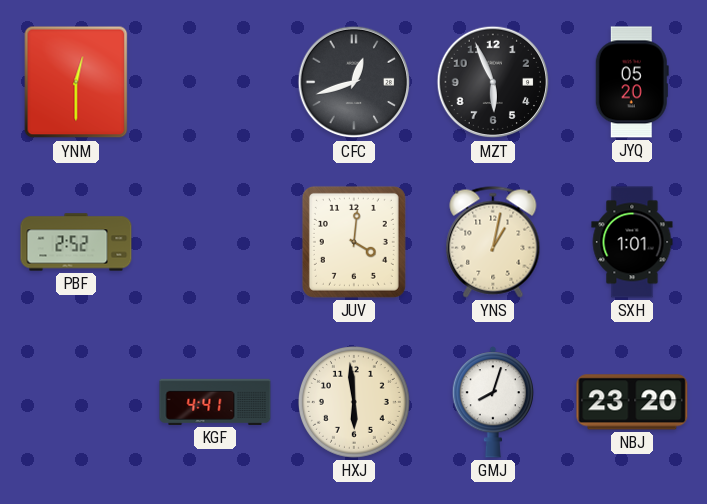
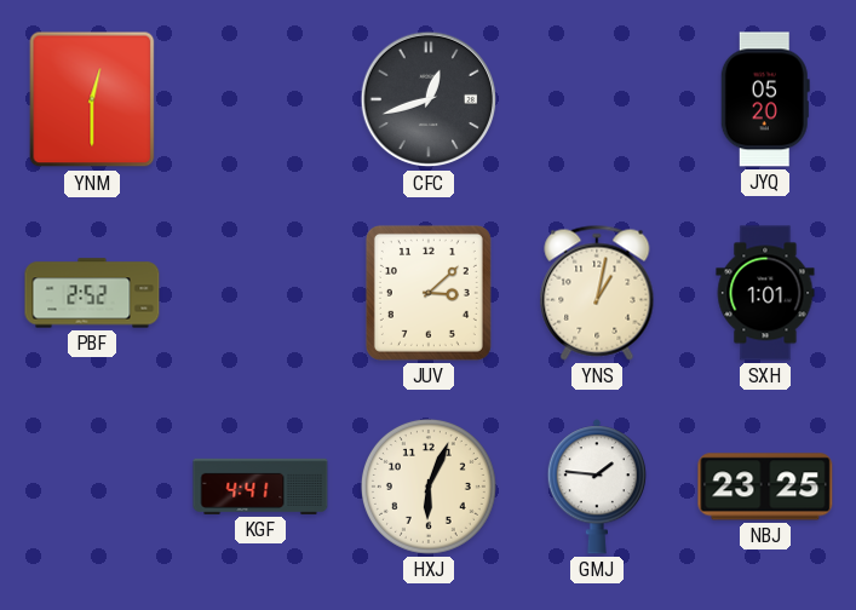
MZT: 5:56 -> none
JUV: 4:01 -> 3:08
HXJ: 5:59 -> 6:04
GMJ: 8:03 -> 1:46
NBJ: 23:20 -> 23:25
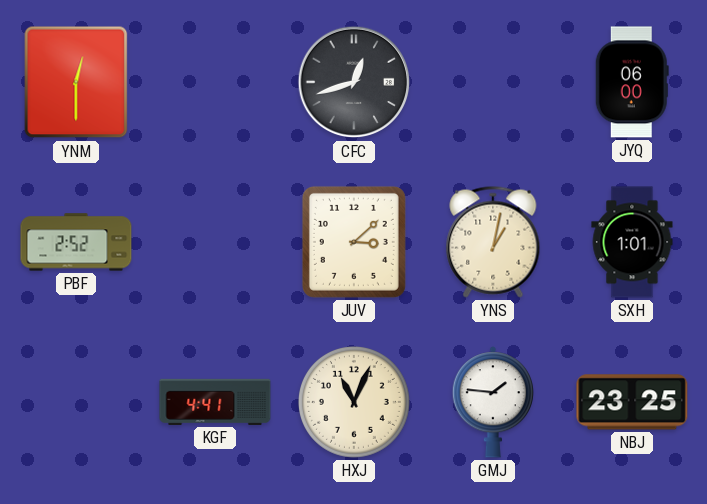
JYQ: 05:20 -> 06:00
HXJ: 6:04 -> 11:04
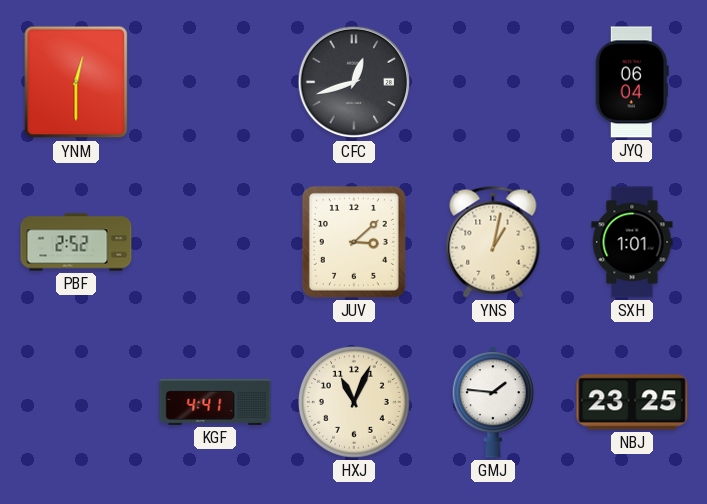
JYQ: 06:00 -> 06:04
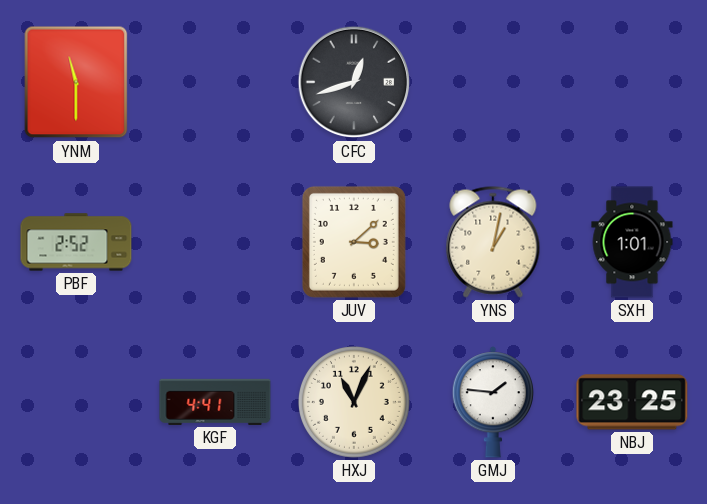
YNM: 12:30 -> 11:30
JYQ: 06:04 -> none
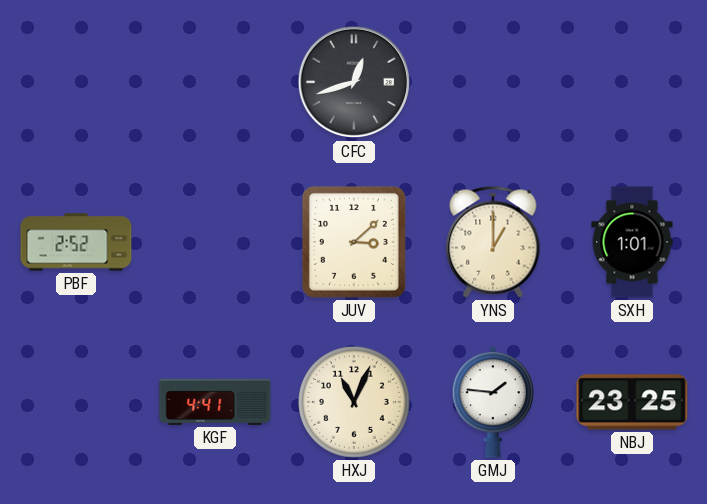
YNM: 11:30 -> none
YNS: 1:02 -> 1:00
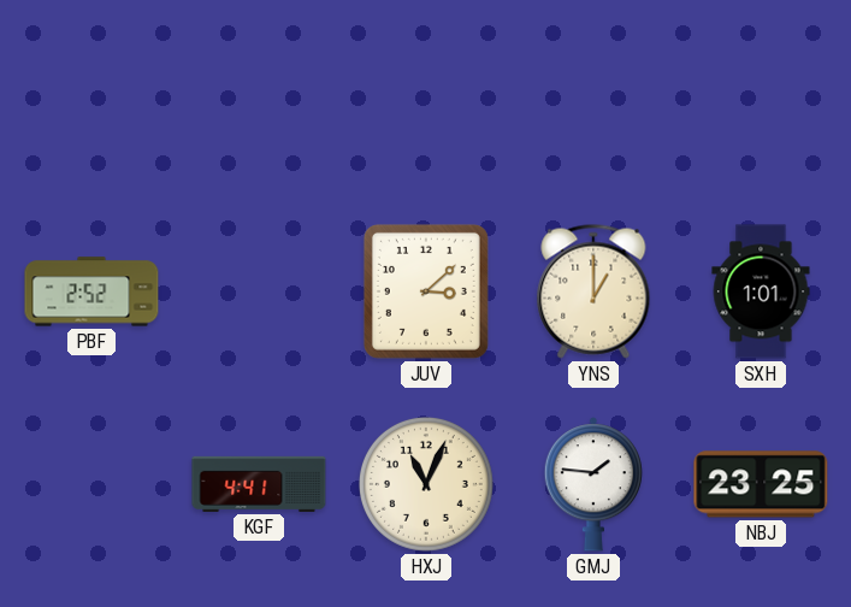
CFC: 12:42 -> none
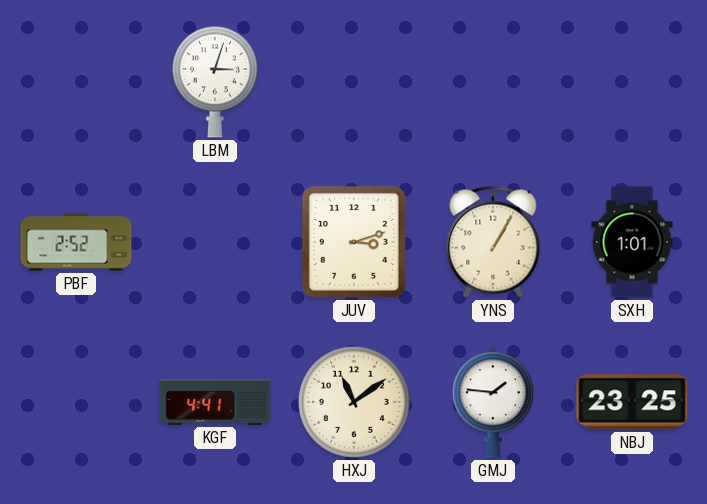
LBM: none -> 3:03
JUV: 3:08 -> 3:12
YNS: 1:00 -> 1:05
HXJ: 11:04 -> 11:09
